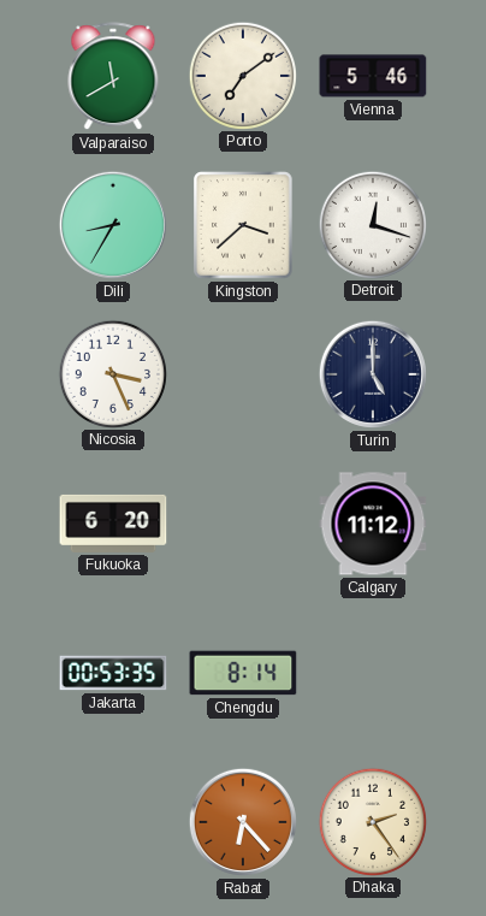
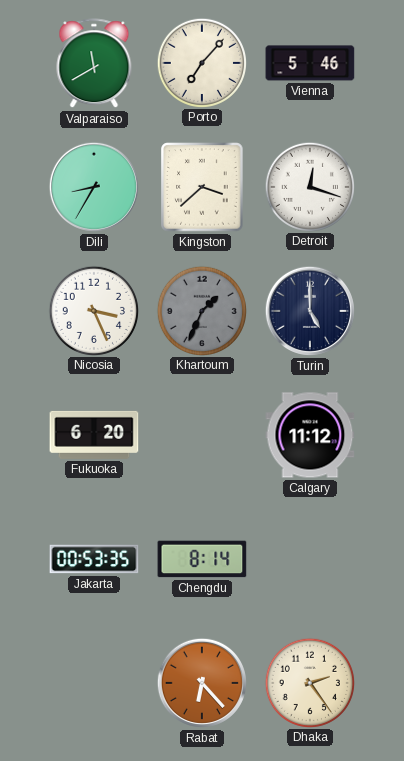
Porto: 7:09 -> 7:07
Khartoum: none -> 1:34
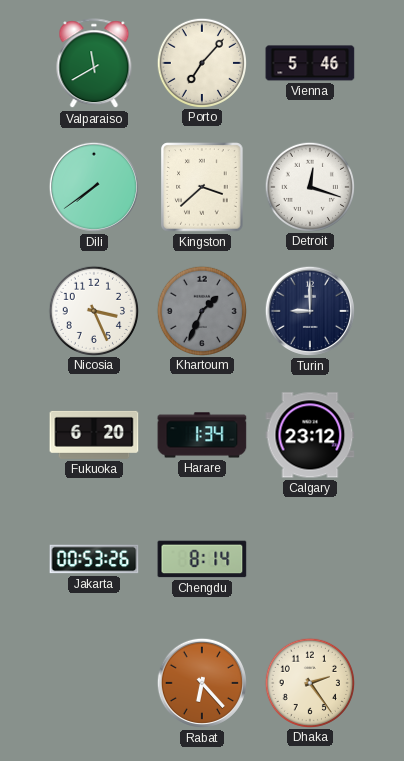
Dili: 8:35 -> 7:39
Turin: 5:00 -> 9:00
Harare: none -> 1:34
Calgary: 11:12 -> 23:12
Jakarta: 00:53:35 -> 00:53:26
